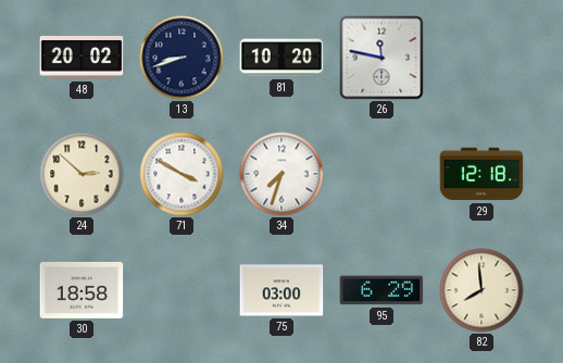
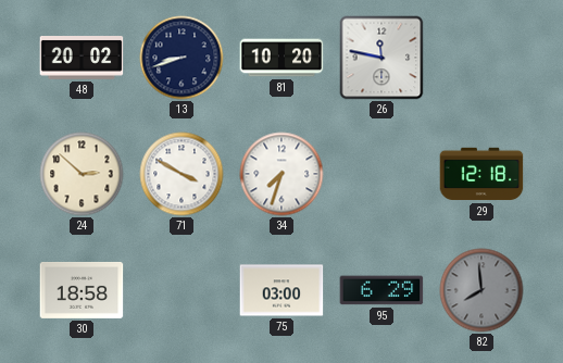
82 dial: cream -> grey
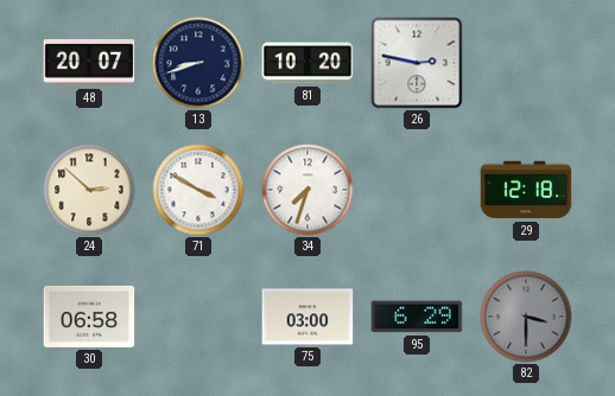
48: 20:02 -> 20:07
26: 11:47 -> 2:47
30: 18:58 -> 06:58
82: 7:59 -> 3:30
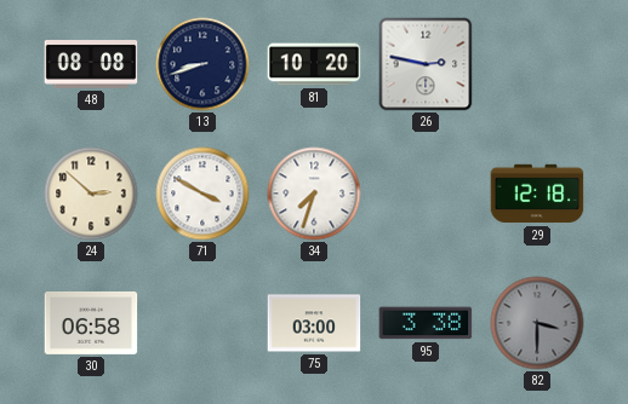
48: 20:07 -> 08:08
95: 6:29 -> 3:38
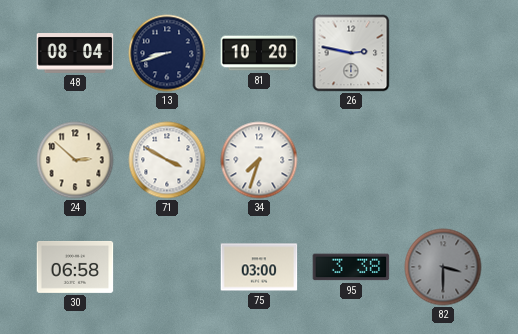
48: 08:08 -> 08:04
29: 12:18 -> none
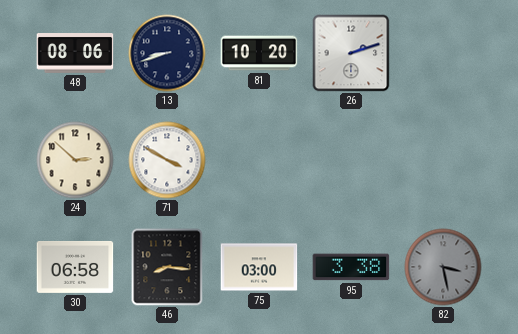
48: 08:04 -> 08:06
26: 2:47 -> 2:12
34: 7:33 -> none
46: none -> 8:16
82: 3:30 -> 3:28
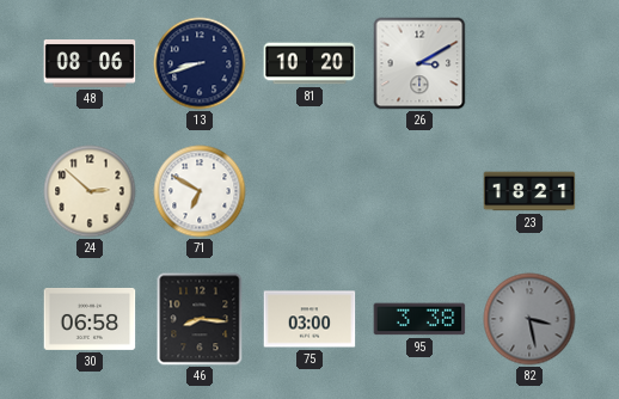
26: 2:12 -> 3:10
71: 3:50 -> 6:50
23: none -> 18:21
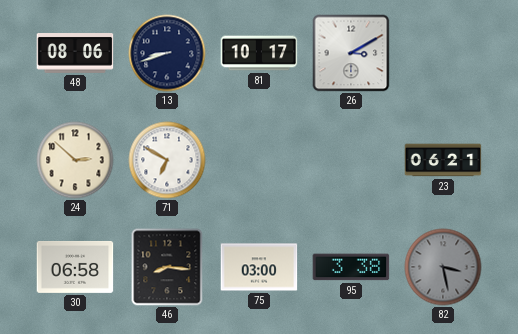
81: 10:20 -> 10:17
23: 18:21 -> 06:21
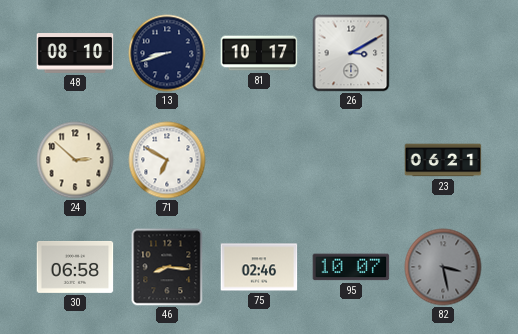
48: 08:06 -> 08:10
75: 03:00 -> 02:46
95: 3:38 -> 10:07
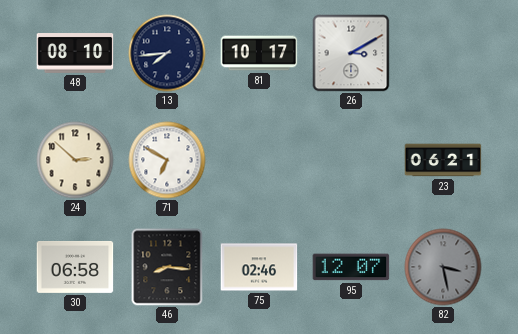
13: 8:42 -> 7:44
95: 10:07 -> 12:07
